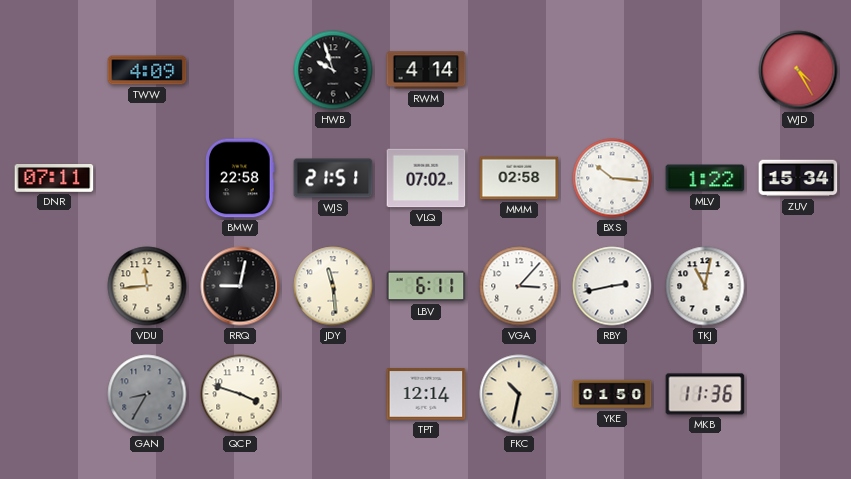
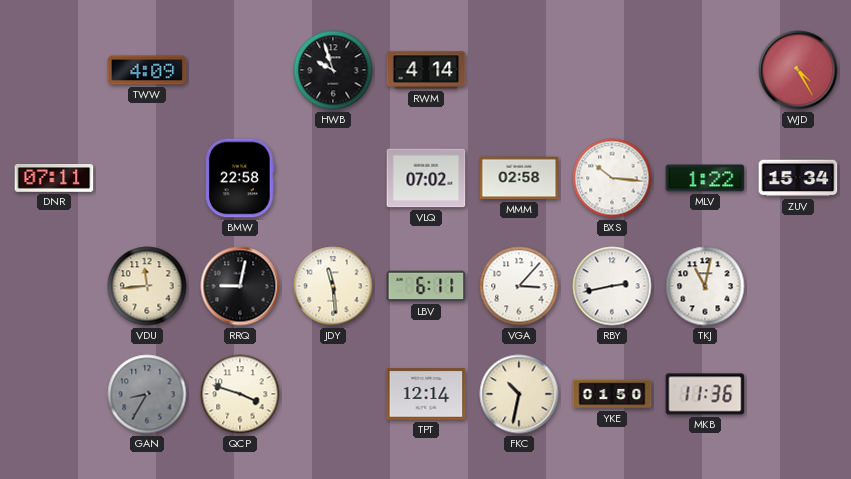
WJS: 21:51 -> none
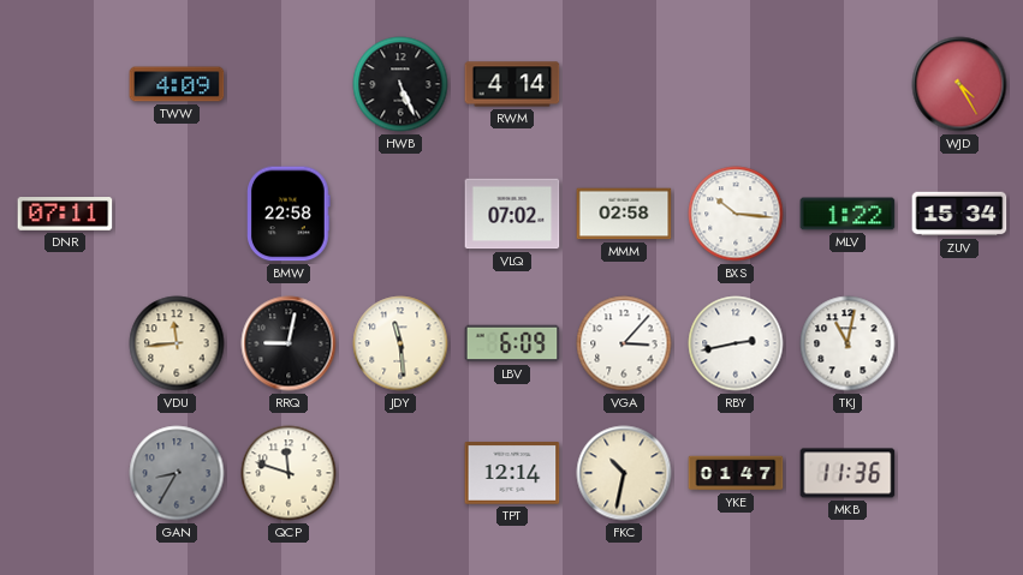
HWB: 9:57 -> 5:26
LBV: 6:11 -> 6:09
QCP: 3:48 -> 11:48
YKE: 01:50 -> 01:47
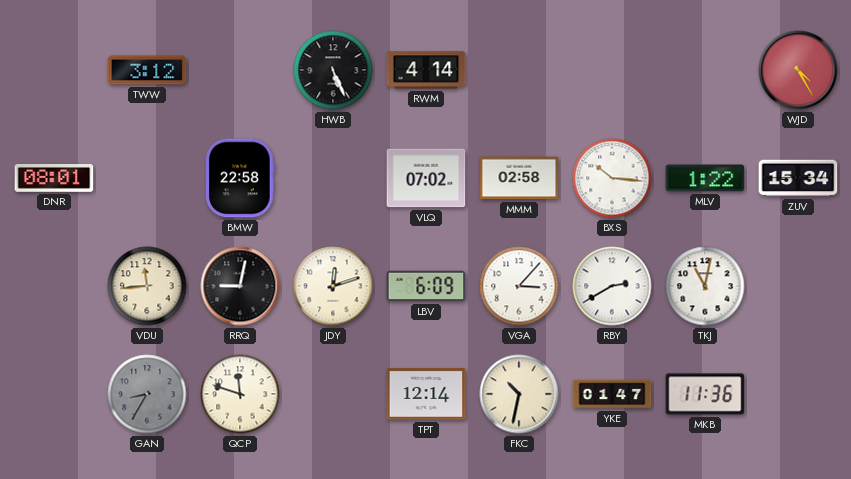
TWW: 4:09 -> 3:12
DNR: 07:11 -> 08:01
JDY: 11:29 -> 12:12
RBY: 2:43 -> 2:40
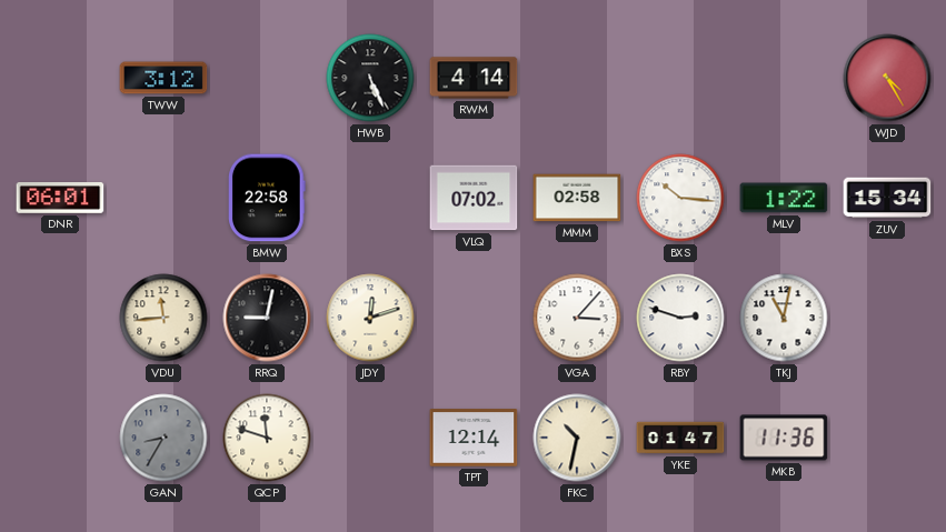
DNR: 08:01 -> 06:01
LBV: 6:09 -> none
RBY: 2:40 -> 2:48
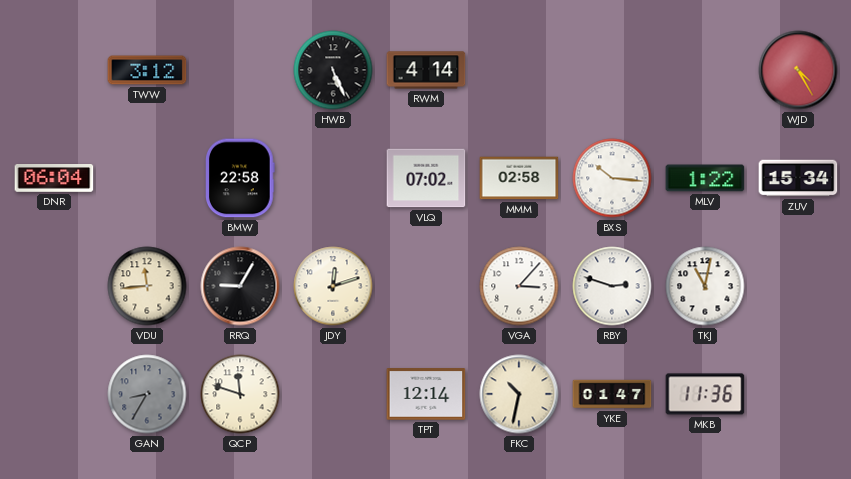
DNR: 06:01 -> 06:04
RRQ: 9:02 -> 9:05
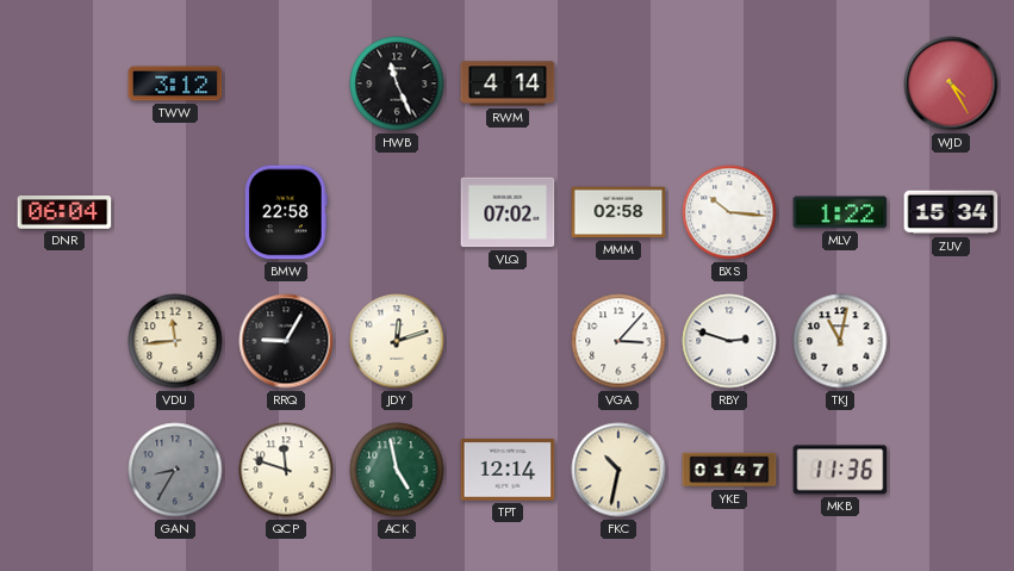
HWB: 5:26 -> 11:26
ACK: none -> 4:58
